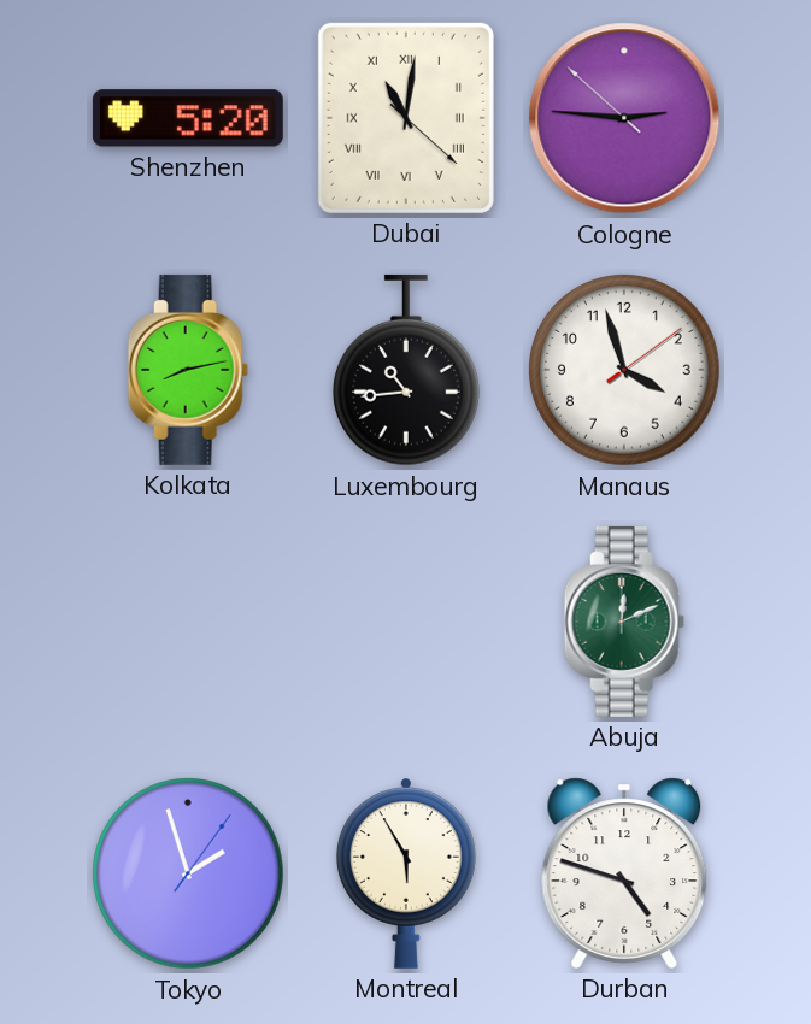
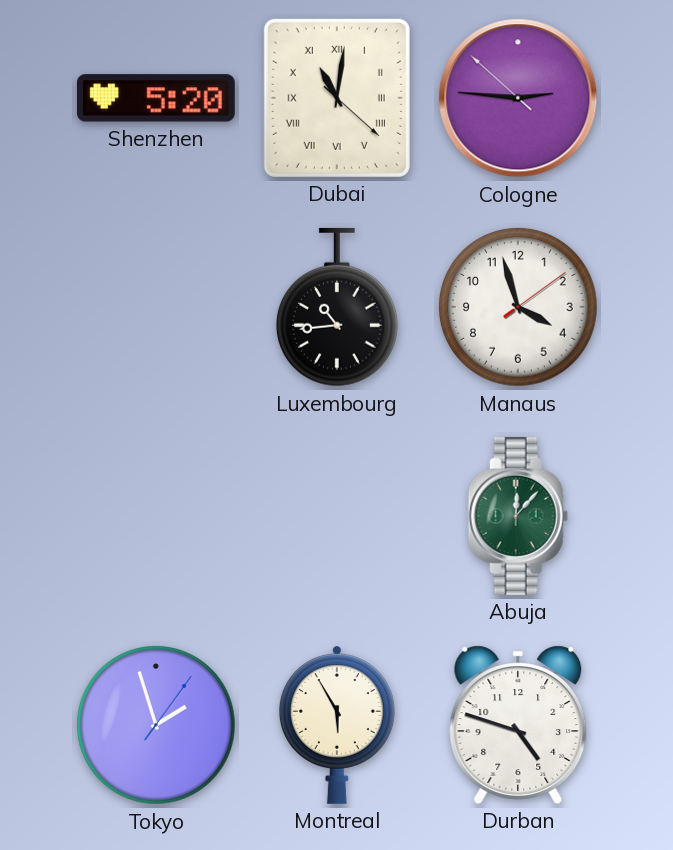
Kolkata: 8:13 -> none
Abuja: 12:11 -> 12:07
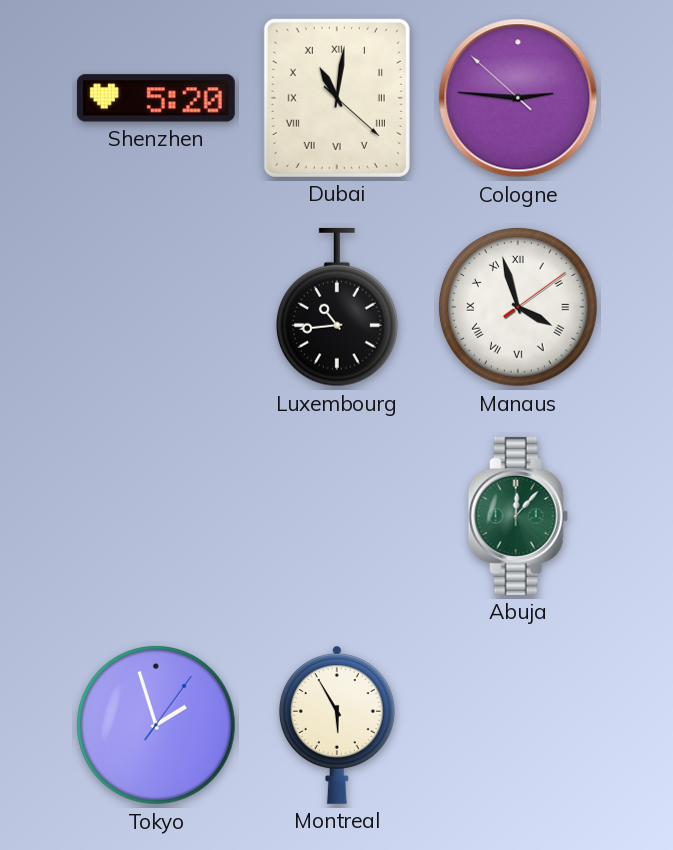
Manaus numerals: Arabic -> Roman
Durban: 4:48 -> none
